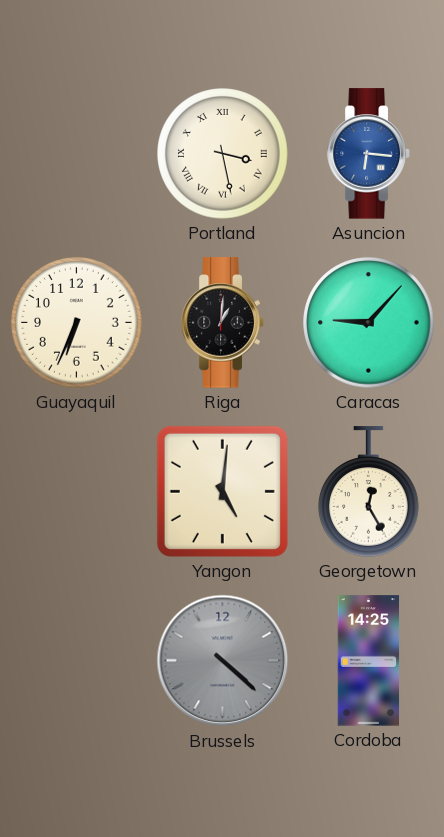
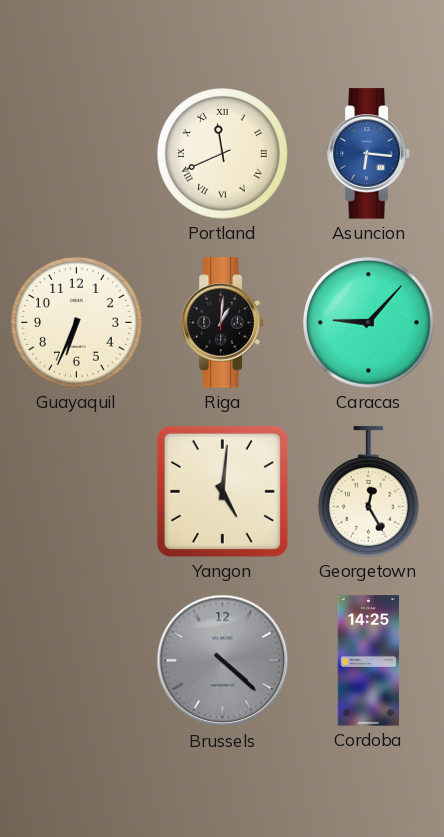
Portland: 3:28 -> 11:41
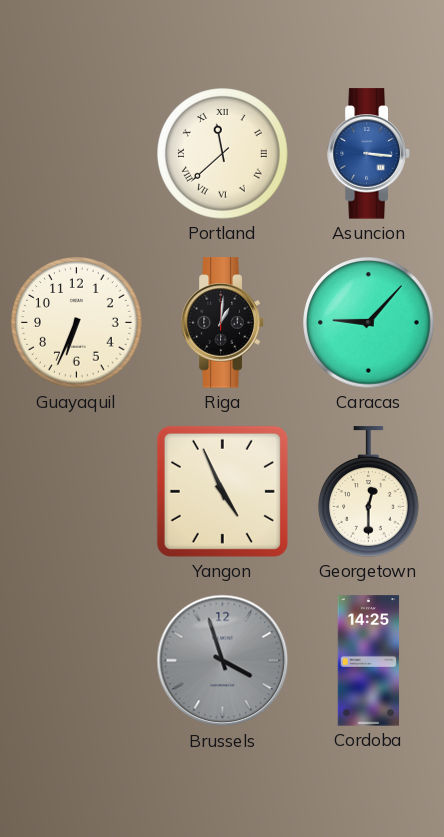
Portland: 11:41 -> 11:38
Asuncion: 6:16 -> 3:16
Yangon: 5:01 -> 4:56
Georgetown: 12:25 -> 12:30
Brussels: 4:22 -> 3:57
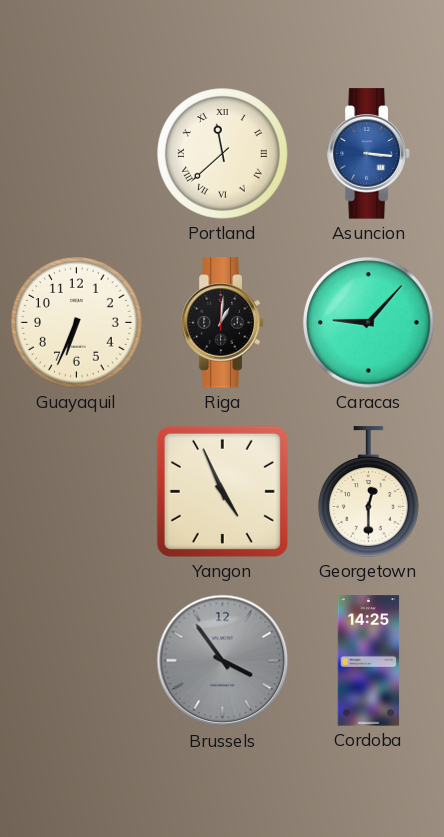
Brussels: 3:57 -> 3:54
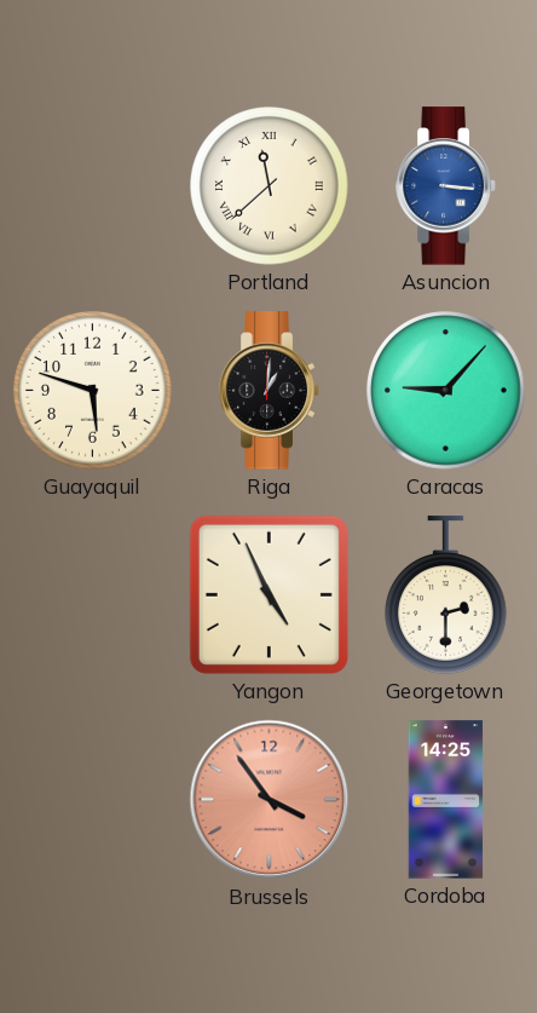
Guayaquil: 6:34 -> 5:48
Georgetown: 12:30 -> 2:30
Brussels dial: grey -> salmon
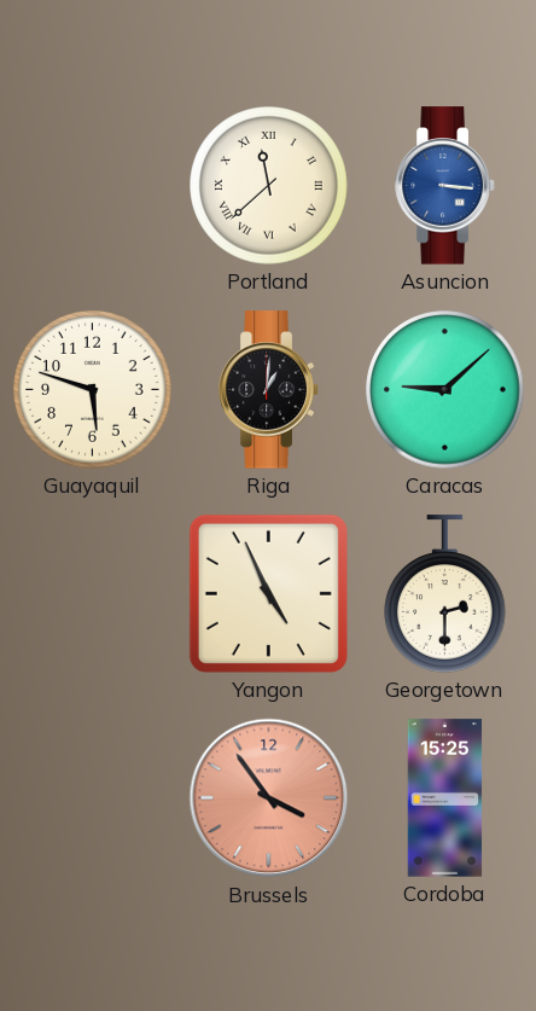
Caracas: 9:07 -> 9:08
Cordoba: 14:25 -> 15:25
